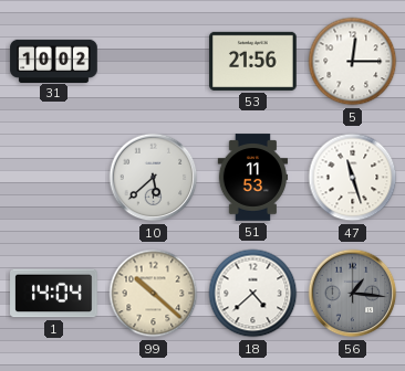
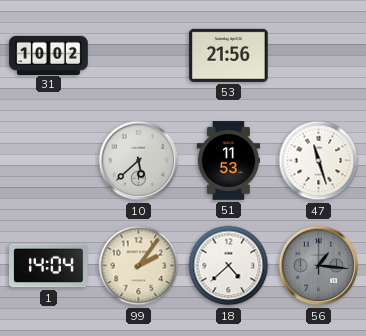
5: 12:15 -> none
99: 10:22 -> 2:06
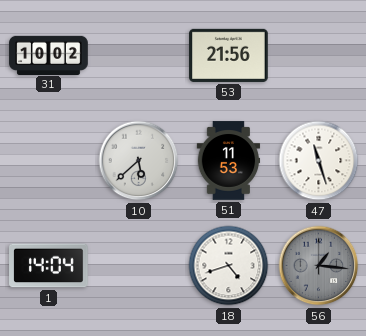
99: 2:06 -> none
18: 4:38 -> 4:42
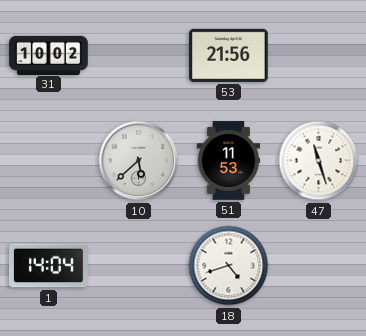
56: 1:16 -> none
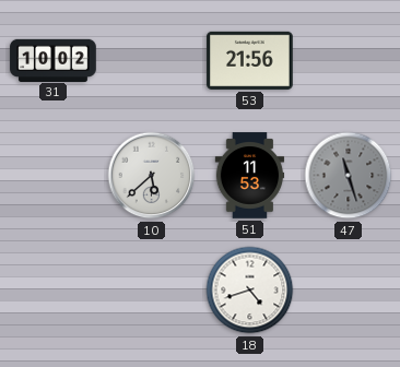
47 dial: white -> grey
1: 14:04 -> none
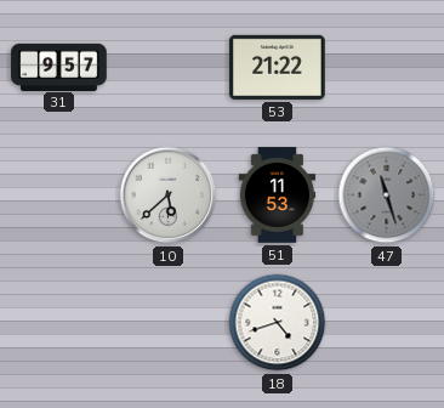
31: 10:02 -> 9:57
53: 21:56 -> 21:22
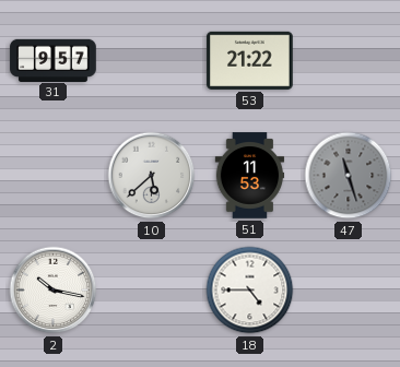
2: none -> 10:17
18: 4:42 -> 4:45
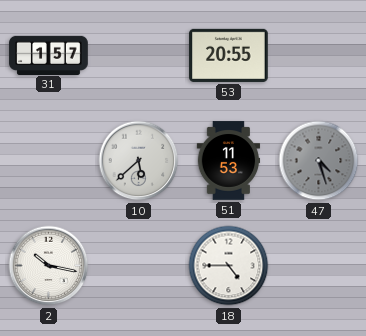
31: 9:57 -> 1:57
53: 21:22 -> 20:55
47: 11:27 -> 4:27
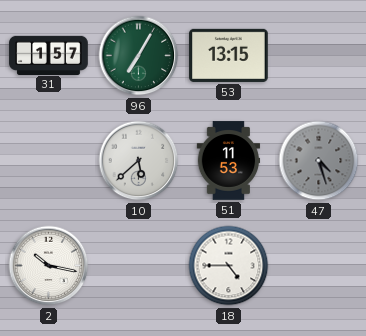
96: none -> 7:05
53: 20:55 -> 13:15
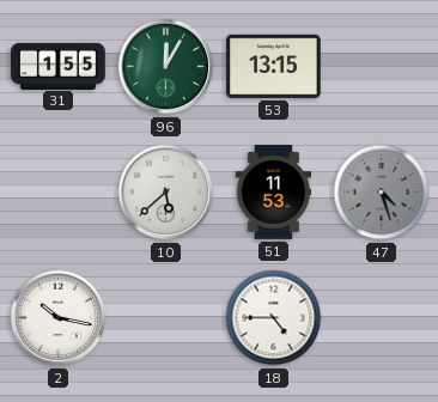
31: 1:57 -> 1:55
96: 7:05 -> 12:05
